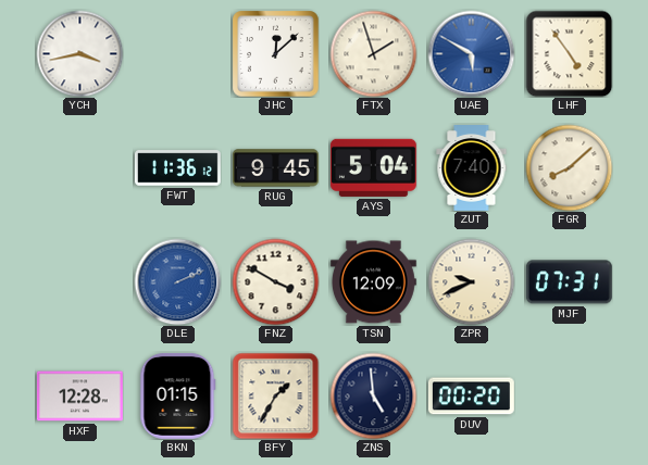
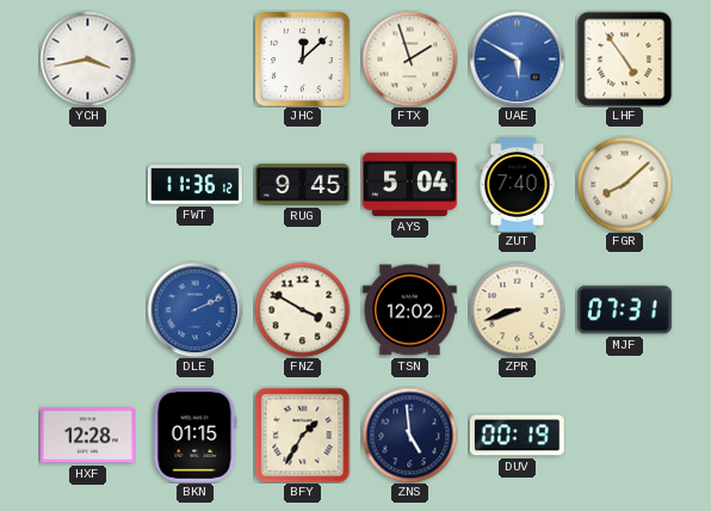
TSN: 12:09 -> 12:02
ZPR: 9:41 -> 8:42
DUV: 00:20 -> 00:19
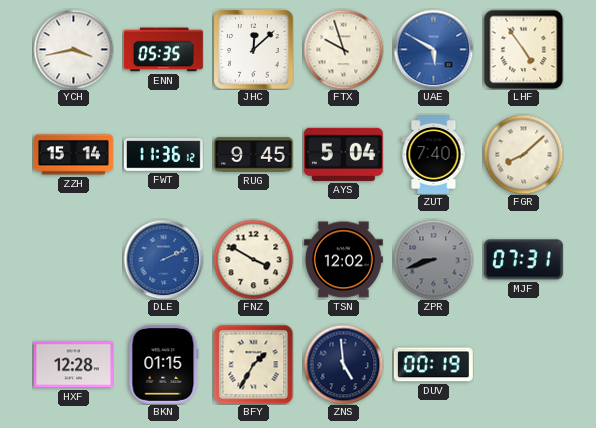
ENN: none -> 05:35
FTX: 1:57 -> 9:57
ZZH: none -> 15:14
ZPR dial: cream -> grey
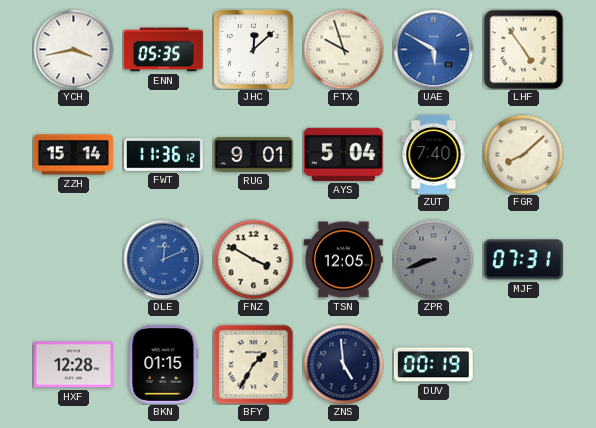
RUG: 9:45 -> 9:01
DLE: 2:11 -> 12:11
TSN: 12:02 -> 12:05
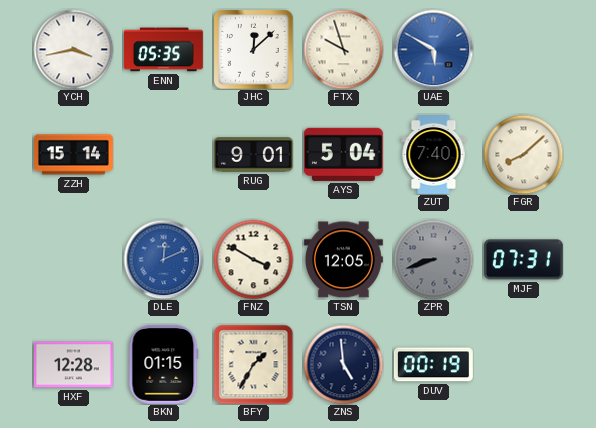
LHF: 4:54 -> none
FWT: 11:36 -> none
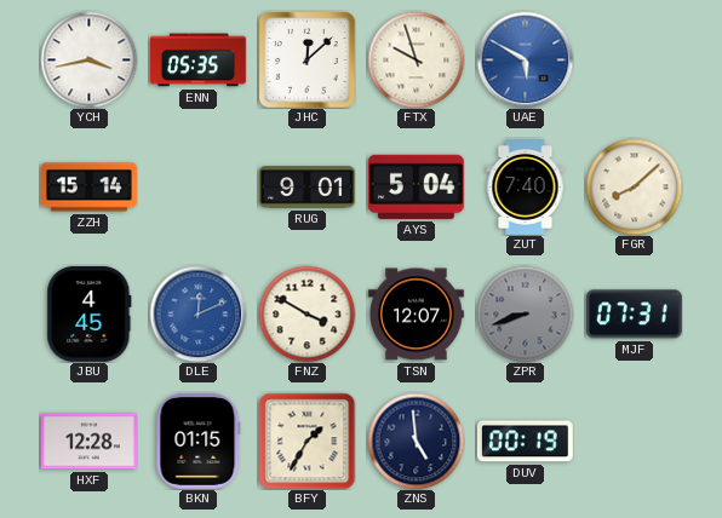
JBU: none -> 4:45
TSN: 12:05 -> 12:07
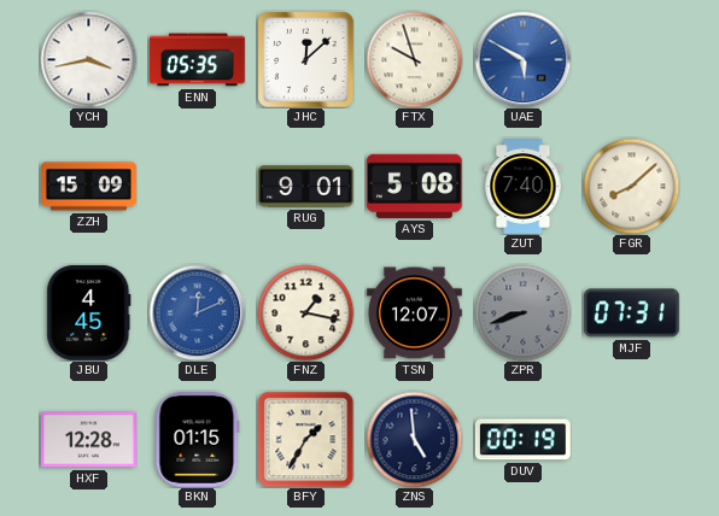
ZZH: 15:14 -> 15:09
AYS: 5:04 -> 5:08
FNZ: 3:50 -> 1:17
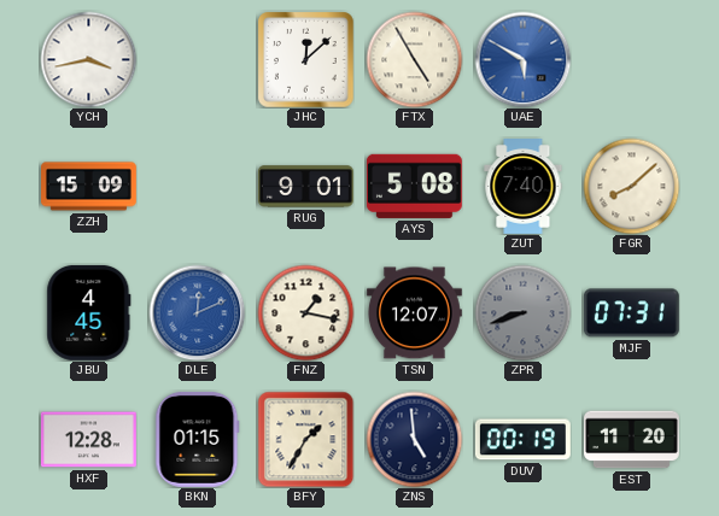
ENN: 05:35 -> none
FTX: 9:57 -> 4:55
EST: none -> 11:20
